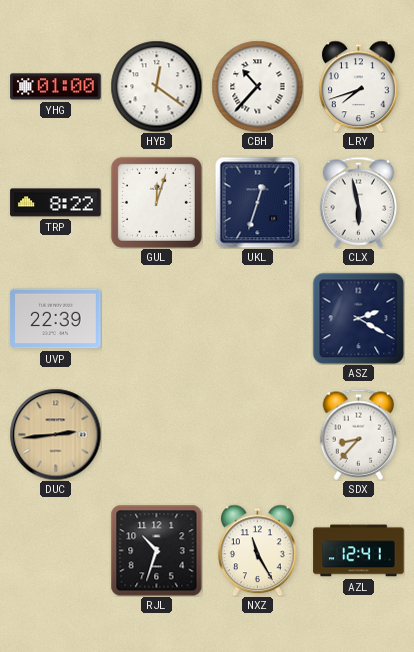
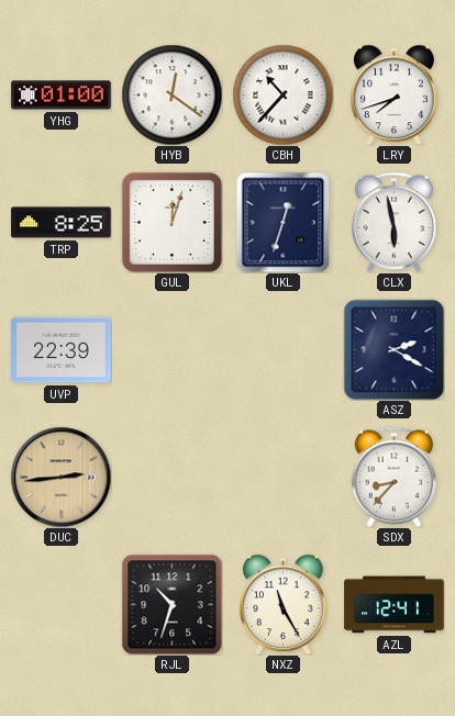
TRP: 8:22 -> 8:25
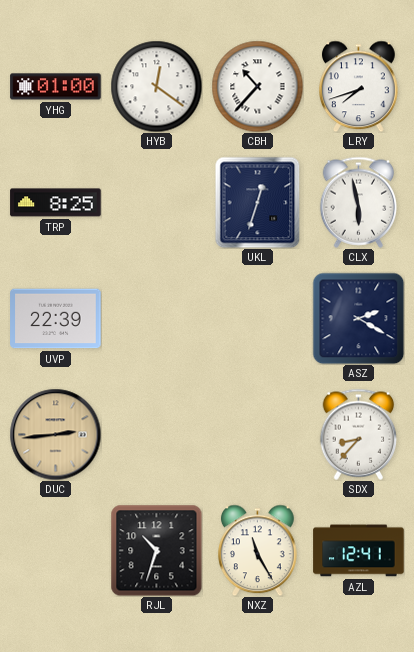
GUL: 12:03 -> none
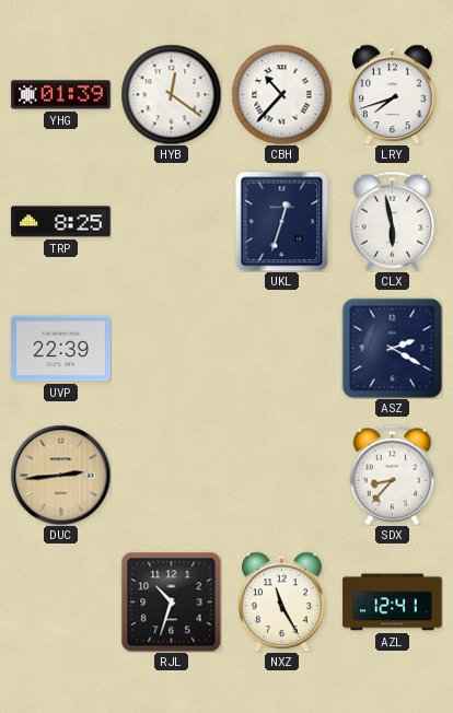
YHG: 01:00 -> 01:39
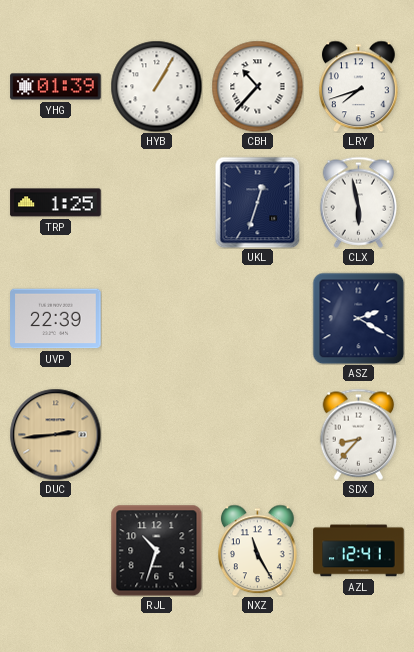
HYB: 12:21 -> 1:05
TRP: 8:25 -> 1:25
